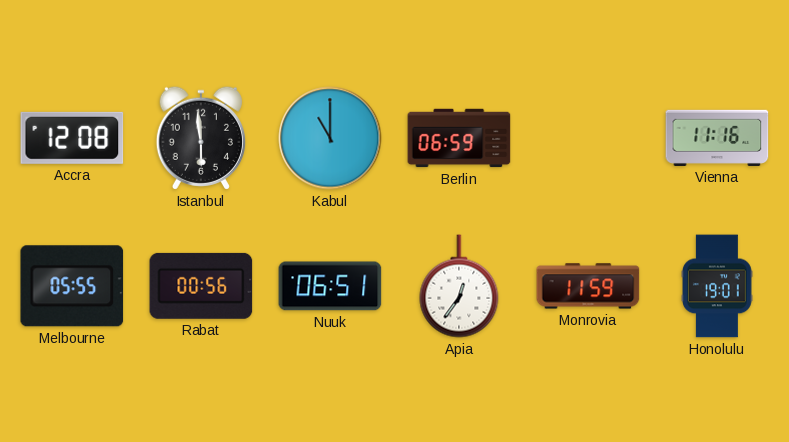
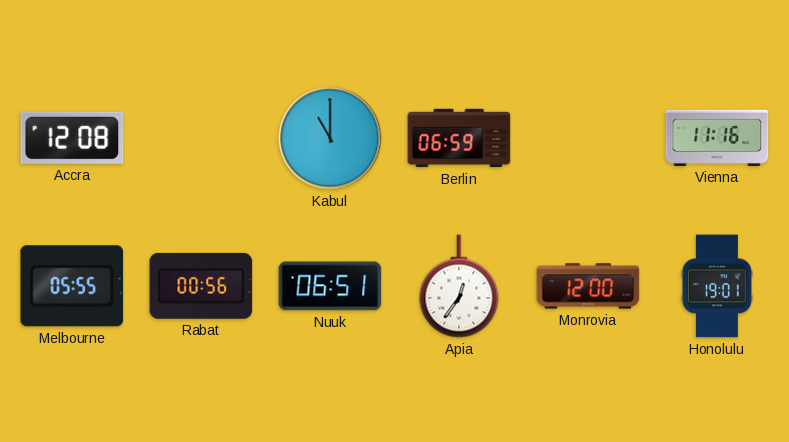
Istanbul: 5:59 -> none
Monrovia: 11:59 -> 12:00
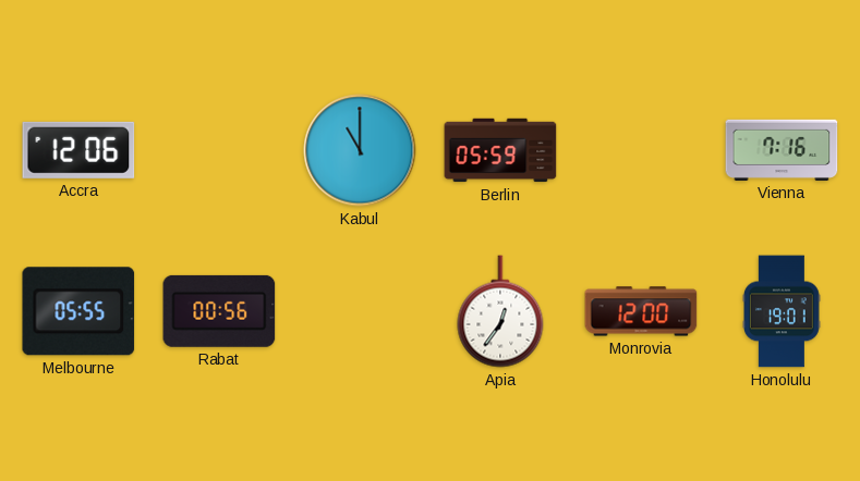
Accra: 12:08 -> 12:06
Berlin: 06:59 -> 05:59
Vienna: 11:16 -> 7:16
Nuuk: 06:51 -> none
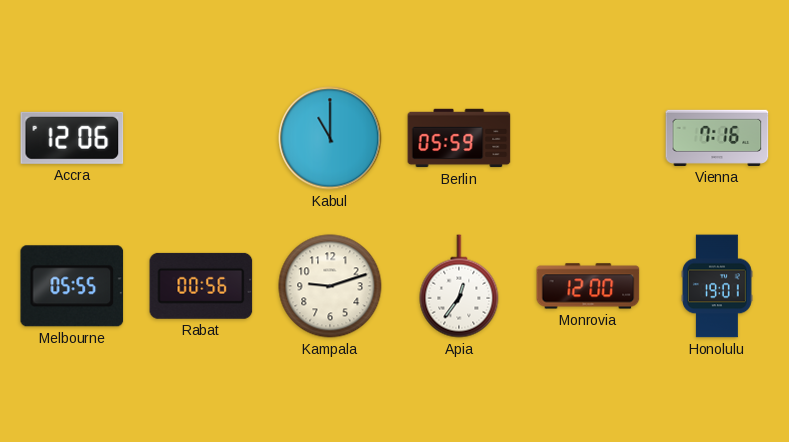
Kampala: none -> 9:12
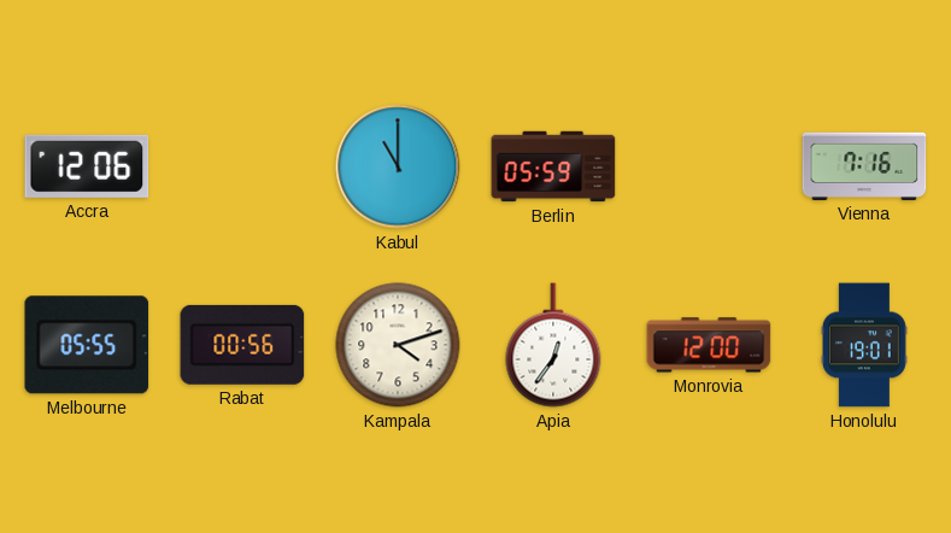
Kampala: 9:12 -> 4:12
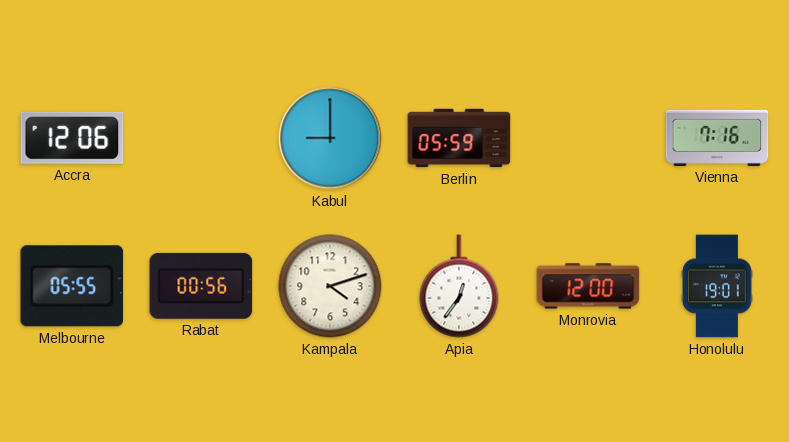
Kabul: 11:00 -> 9:00
